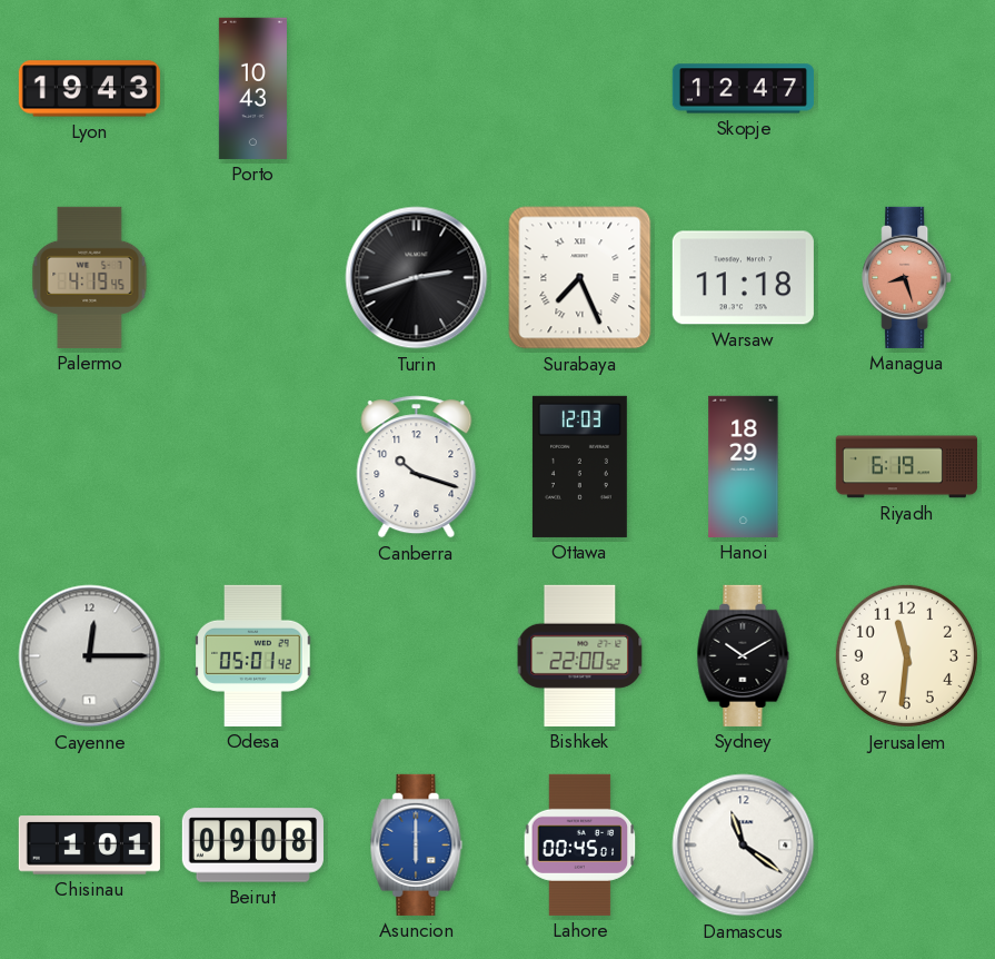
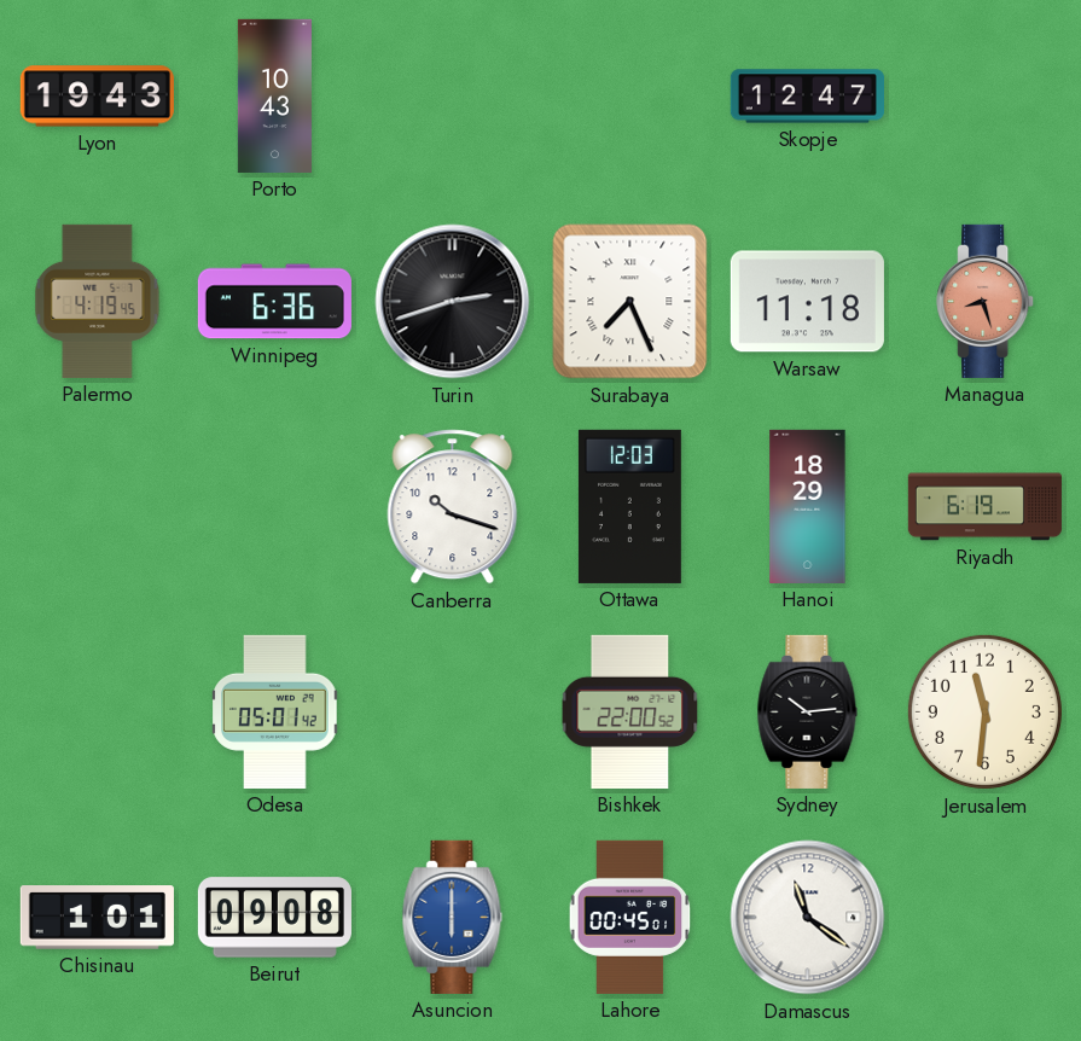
Winnipeg: none -> 6:36
Cayenne: 12:15 -> none
Sydney: 10:10 -> 10:14
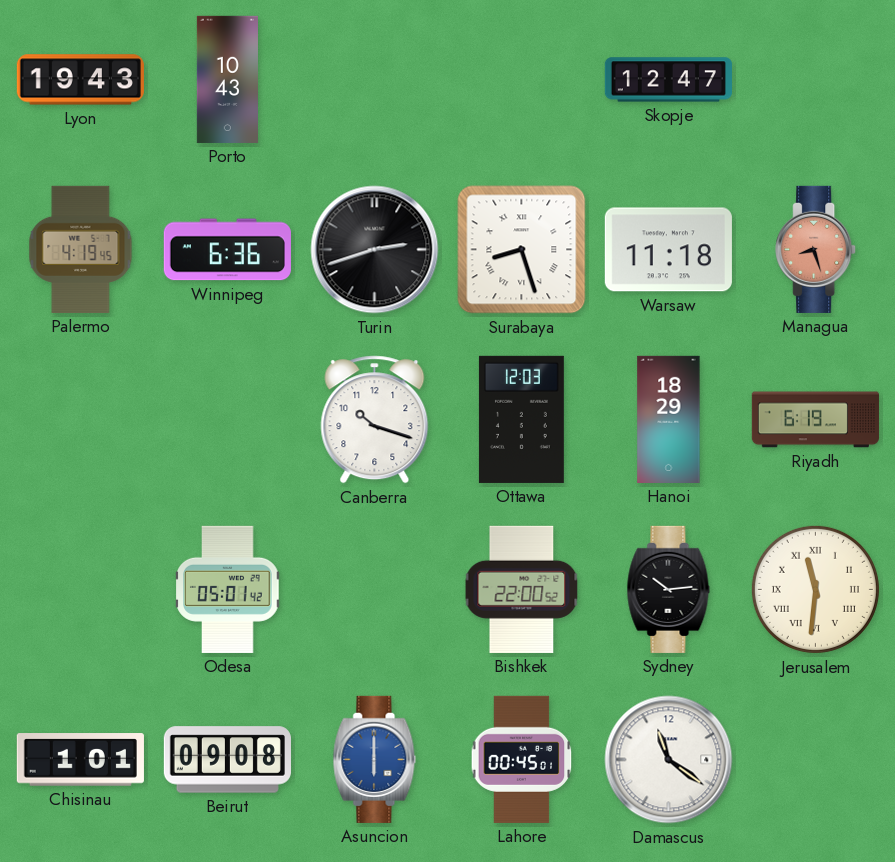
Surabaya: 7:26 -> 8:27
Jerusalem numerals: Arabic -> Roman
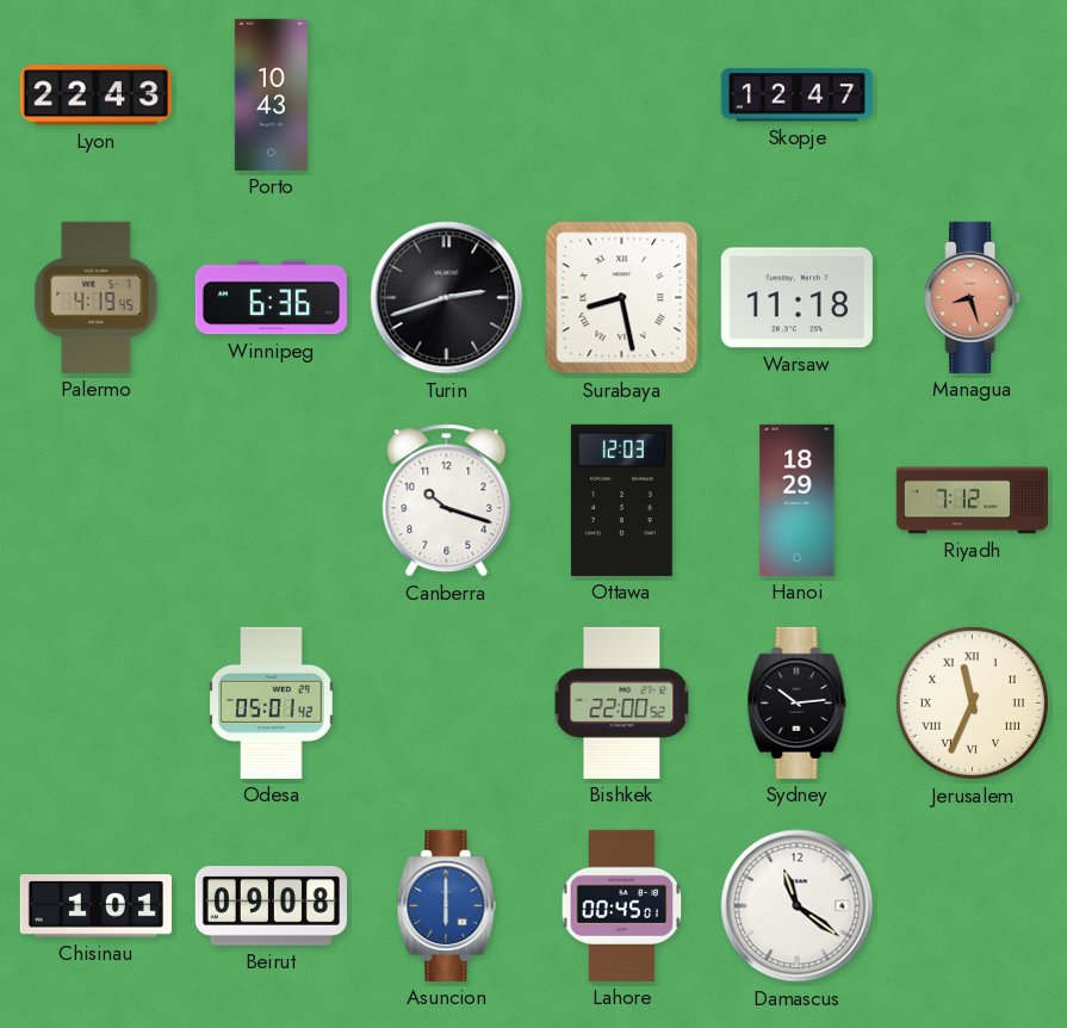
Lyon: 19:43 -> 22:43
Surabaya: 8:27 -> 8:28
Riyadh: 6:19 -> 7:12
Jerusalem: 11:31 -> 11:34
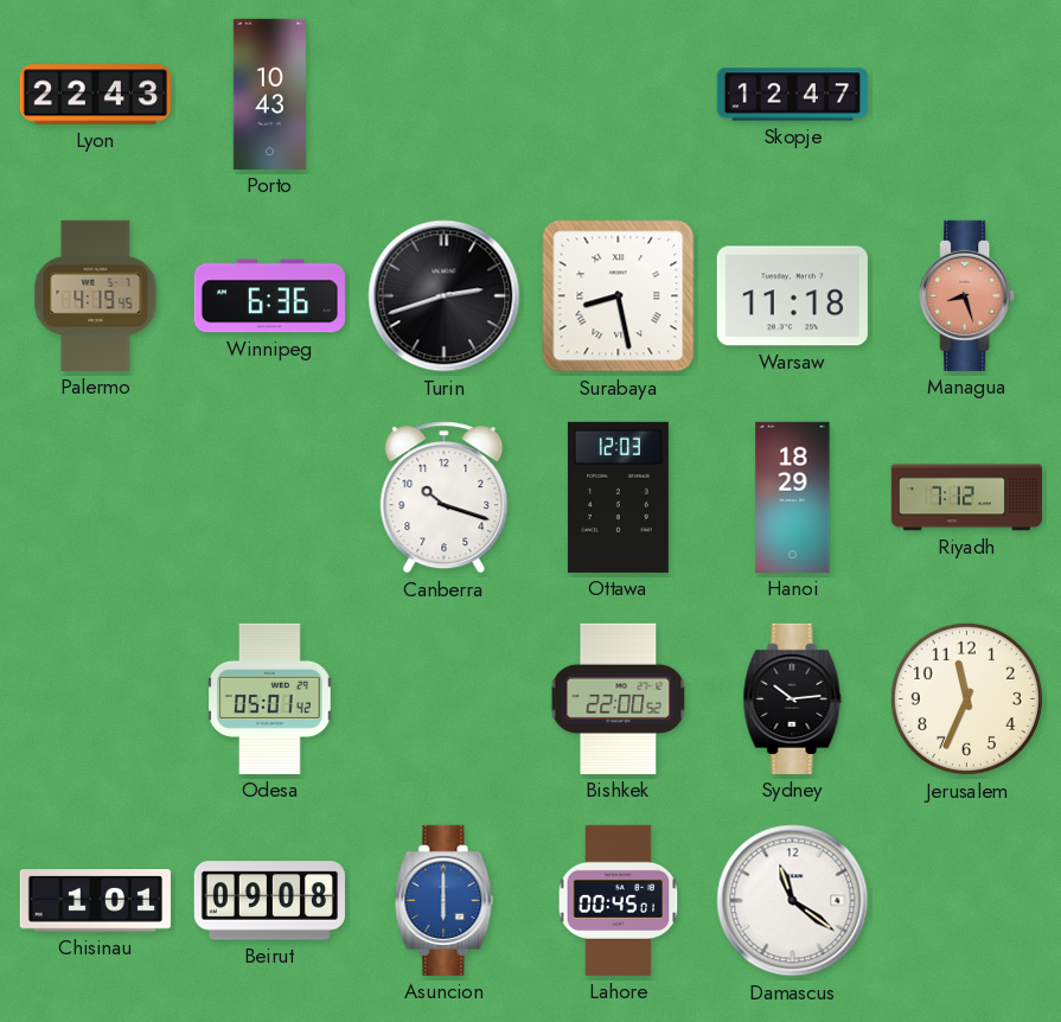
Jerusalem numerals: Roman -> Arabic
